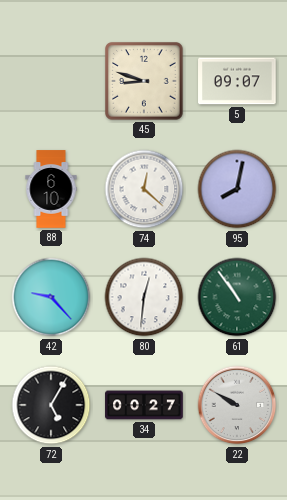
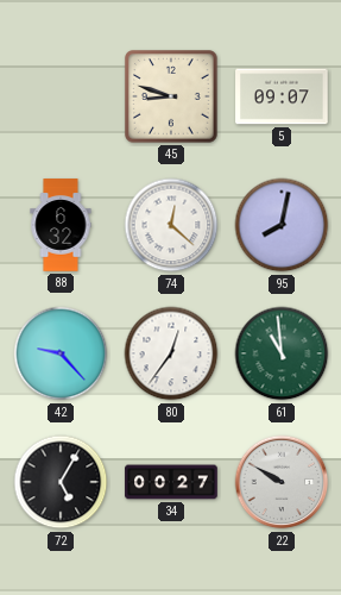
88: 6:10 -> 6:32
80: 12:31 -> 12:36
61: 10:54 -> 10:59
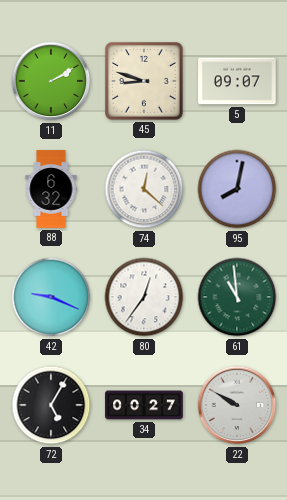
11: none -> 2:10
42: 9:23 -> 9:19
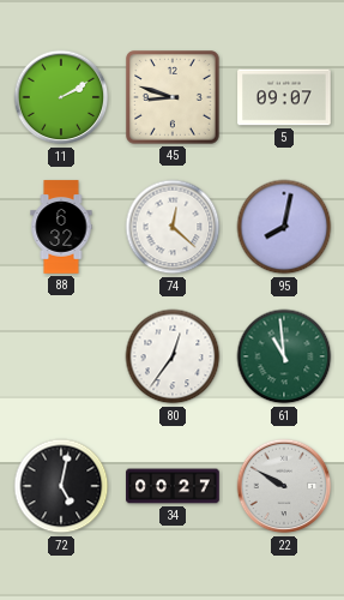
42: 9:19 -> none
72: 5:05 -> 5:02
